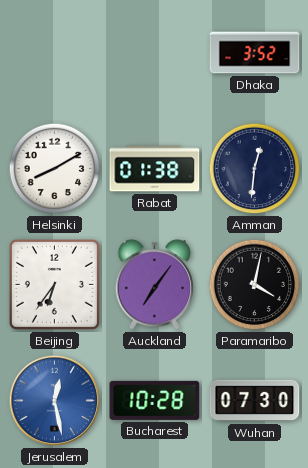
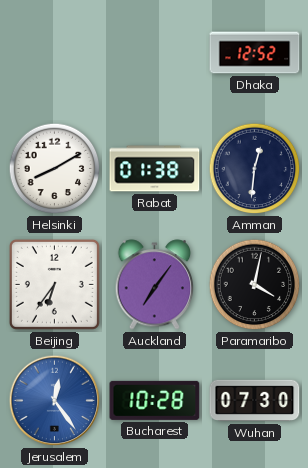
Dhaka: 3:52 -> 12:52
Jerusalem: 12:28 -> 12:24
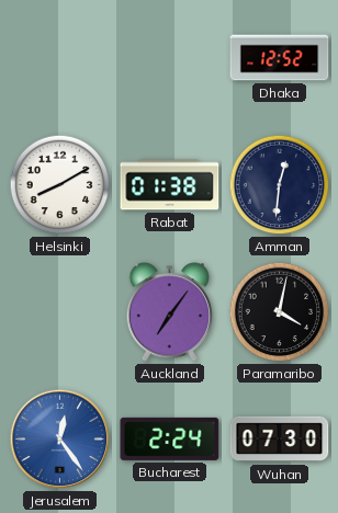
Beijing: 6:36 -> none
Bucharest: 10:28 -> 2:24
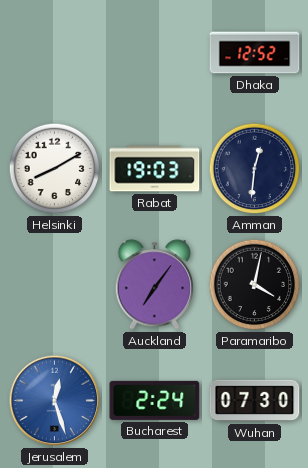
Rabat: 01:38 -> 19:03
Jerusalem: 12:24 -> 12:27
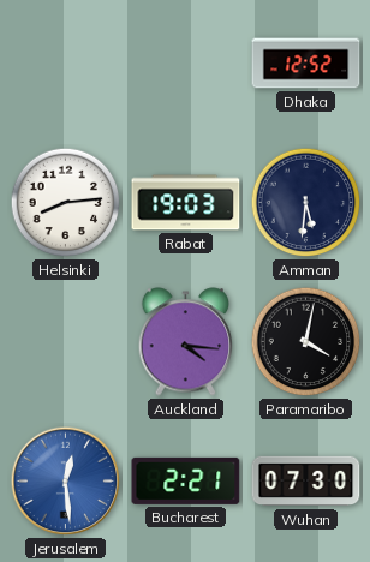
Helsinki: 8:10 -> 8:14
Amman: 12:31 -> 5:31
Auckland: 7:06 -> 4:16
Jerusalem: 12:27 -> 12:29
Bucharest: 2:24 -> 2:21
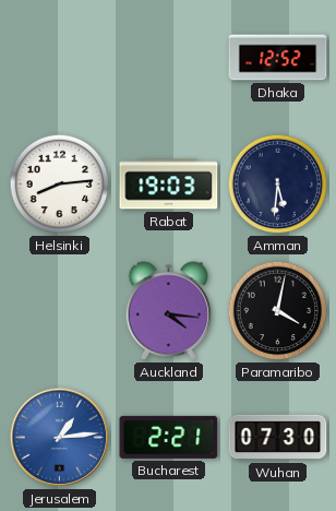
Jerusalem: 12:29 -> 1:14
